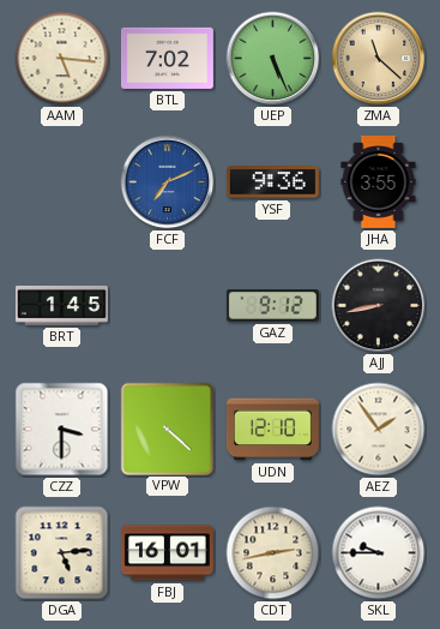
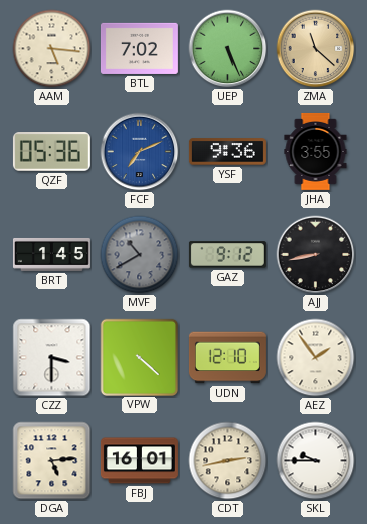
QZF: none -> 05:36
MVF: none -> 10:40
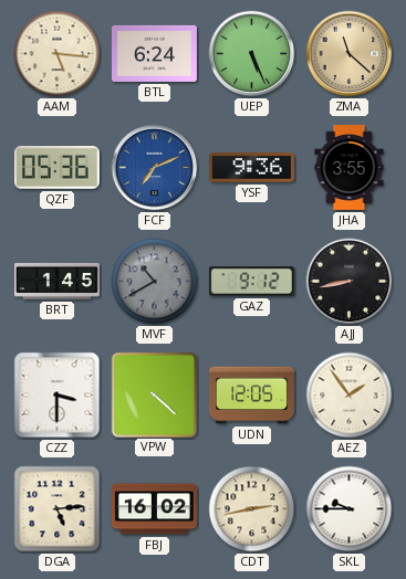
BTL: 7:02 -> 6:24
UDN: 12:10 -> 12:05
FBJ: 16:01 -> 16:02
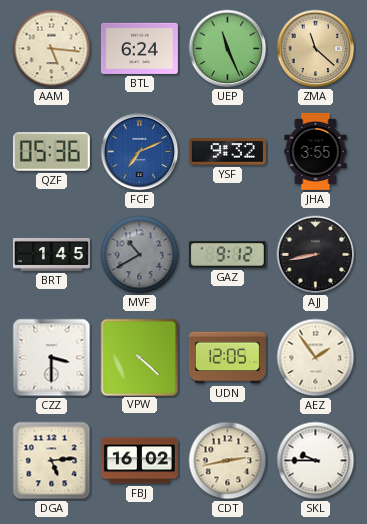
UEP: 5:26 -> 11:26
YSF: 9:36 -> 9:32
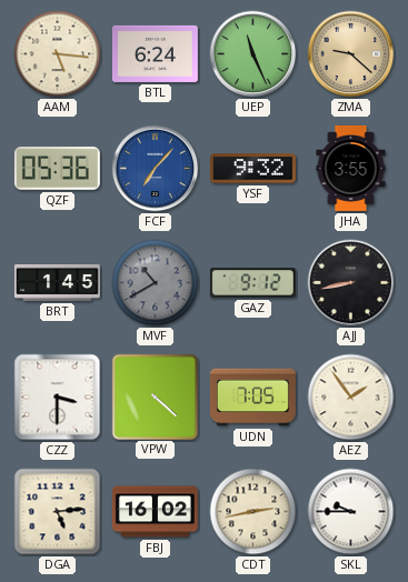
ZMA: 11:22 -> 9:22
FCF: 7:11 -> 7:07
UDN: 12:05 -> 7:05
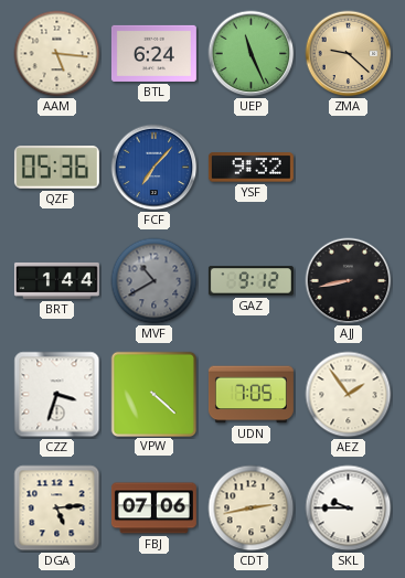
JHA: 3:55 -> none
BRT: 1:45 -> 1:44
CZZ: 3:30 -> 3:33
FBJ: 16:02 -> 07:06
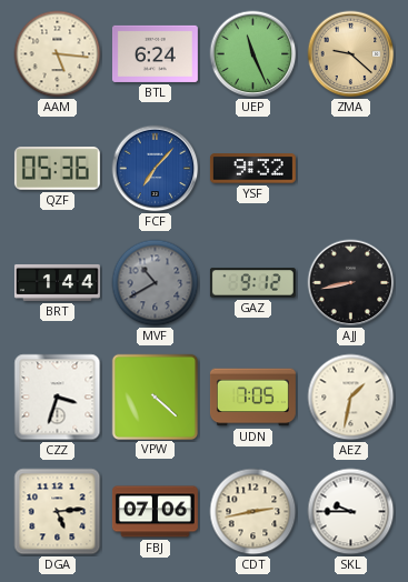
AEZ: 1:54 -> 1:32
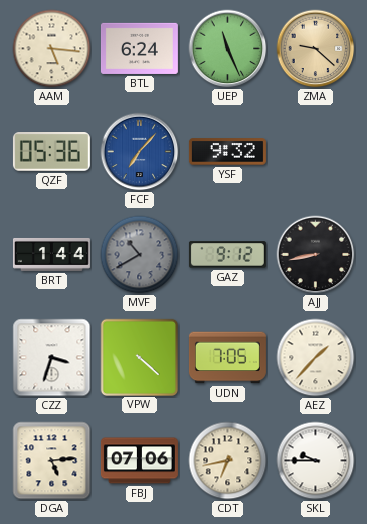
AEZ: 1:32 -> 1:37
CDT: 2:43 -> 6:43
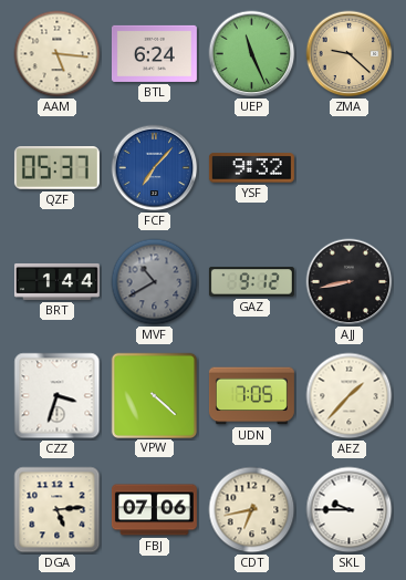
QZF: 05:36 -> 05:37
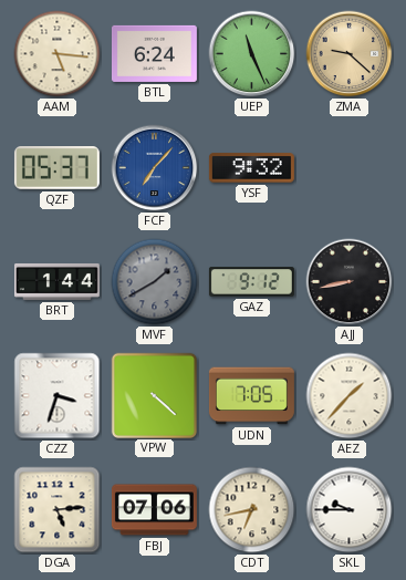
MVF: 10:40 -> 1:40
